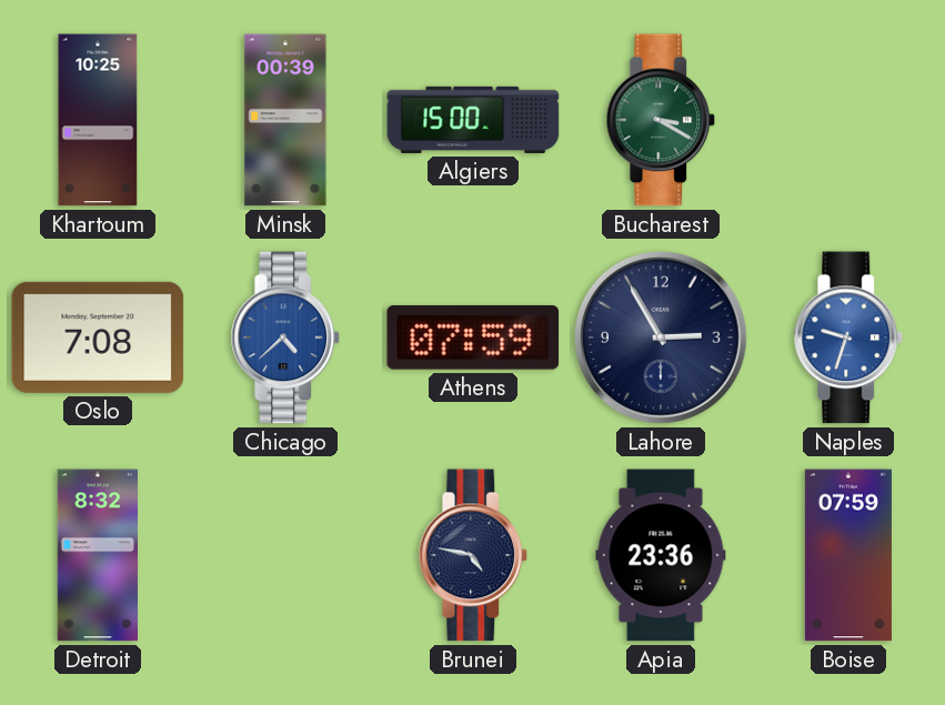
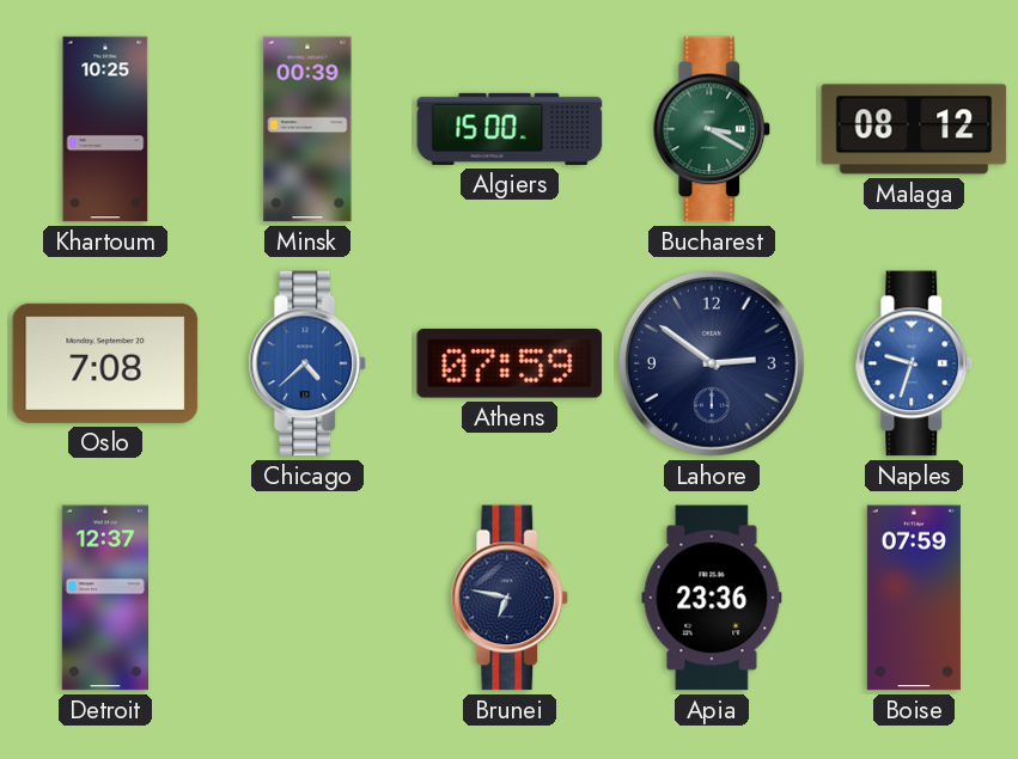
Malaga: none -> 08:12
Lahore: 2:55 -> 2:51
Detroit: 8:32 -> 12:37
Brunei: 4:47 -> 6:47
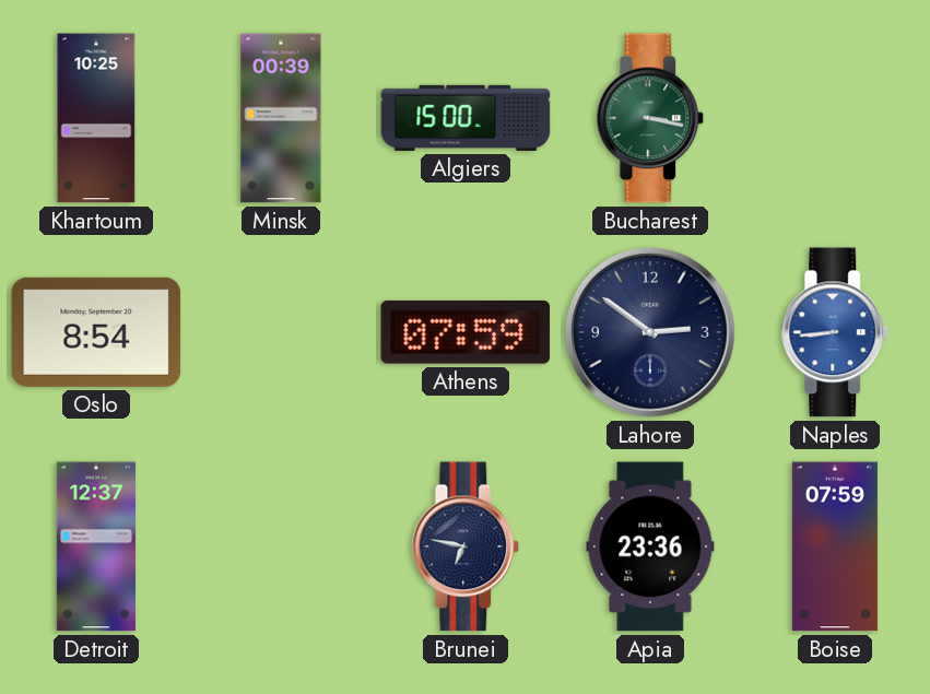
Bucharest: 3:20 -> 3:17
Malaga: 08:12 -> none
Oslo: 7:08 -> 8:54
Chicago: 4:38 -> none
Naples: 9:33 -> 8:44
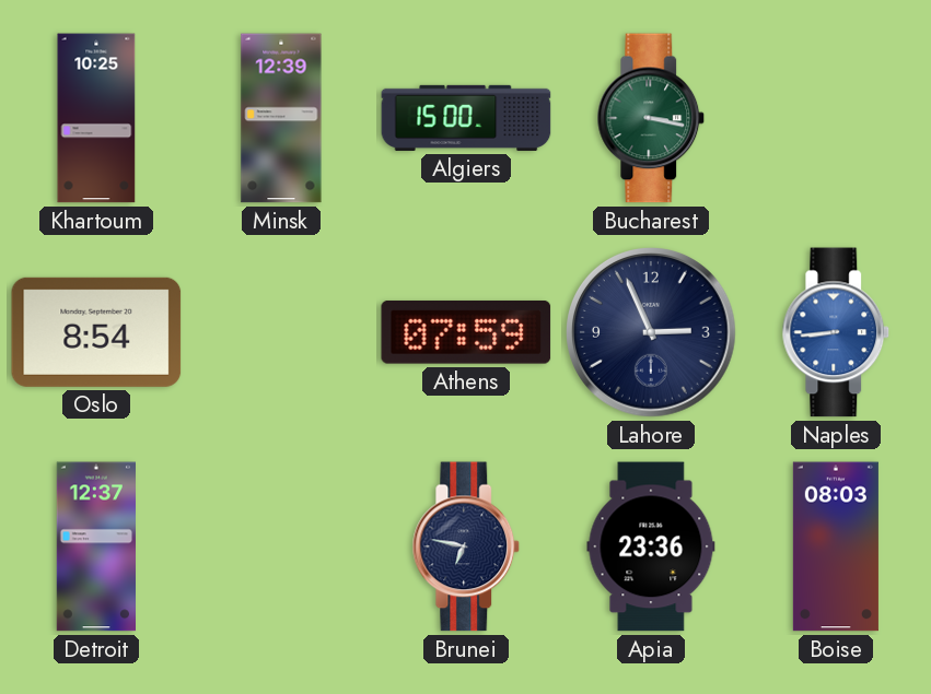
Minsk: 00:39 -> 12:39
Lahore: 2:51 -> 2:56
Boise: 07:59 -> 08:03
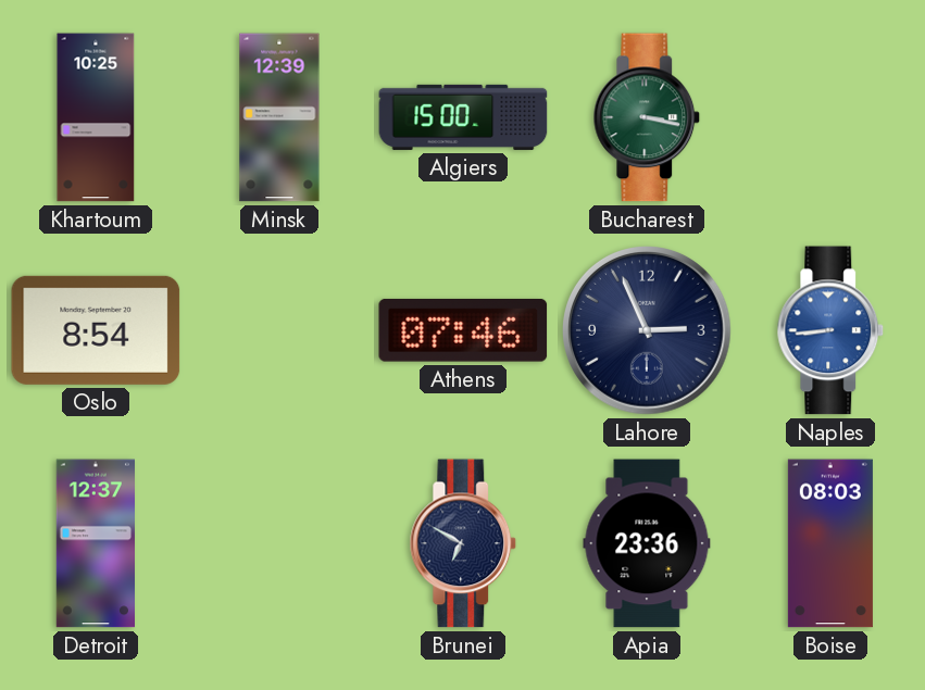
Athens: 07:59 -> 07:46
Brunei: 6:47 -> 6:50
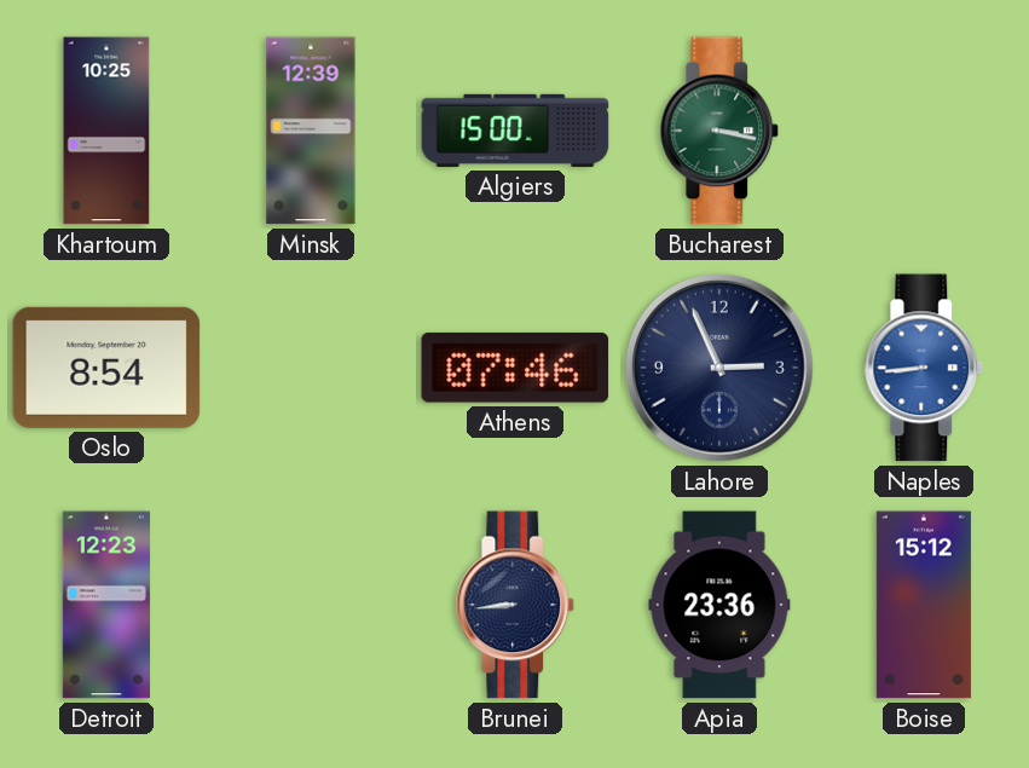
Detroit: 12:37 -> 12:23
Brunei: 6:50 -> 8:44
Boise: 08:03 -> 15:12
